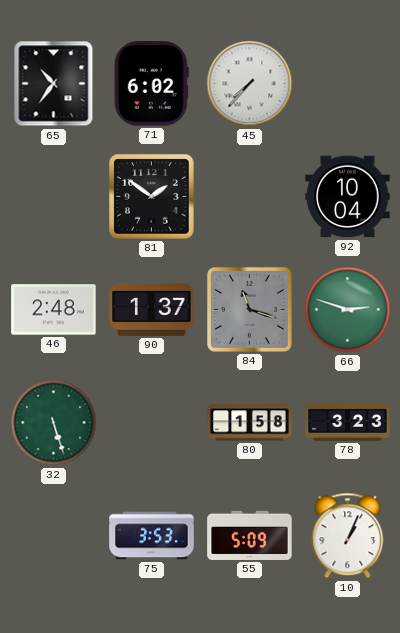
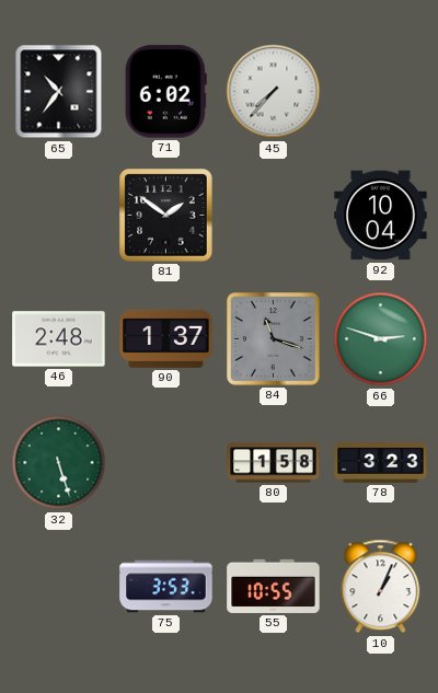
55: 5:09 -> 10:55
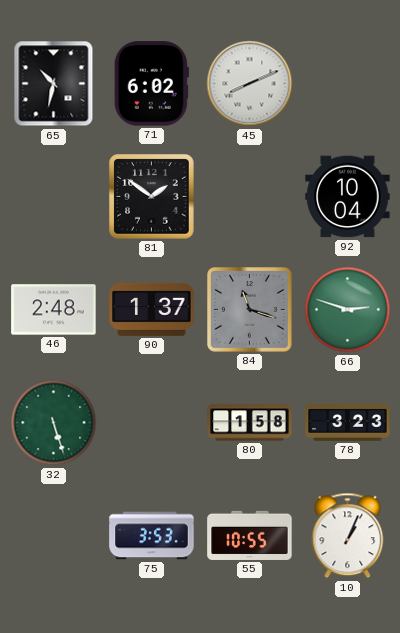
65: 10:36 -> 10:32
45: 7:37 -> 8:11
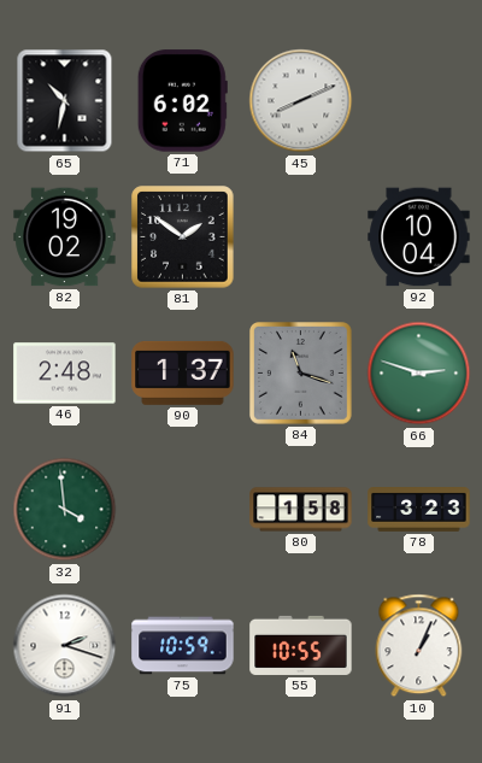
82: none -> 19:02
32: 5:27 -> 3:59
91: none -> 2:18
75: 3:53 -> 10:59
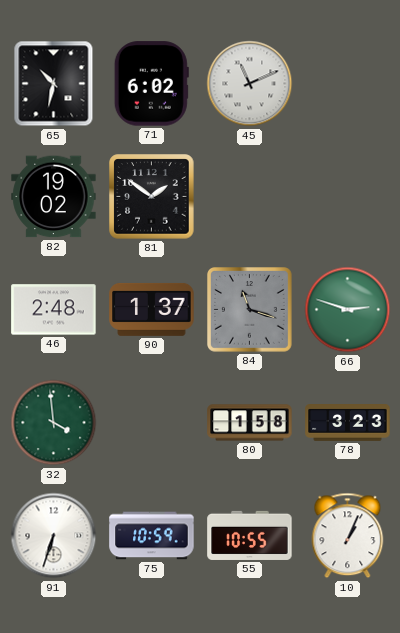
45: 8:11 -> 11:11
92: 10:04 -> none
91: 2:18 -> 6:33
